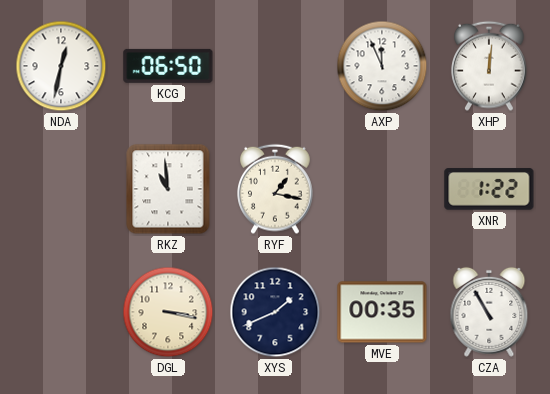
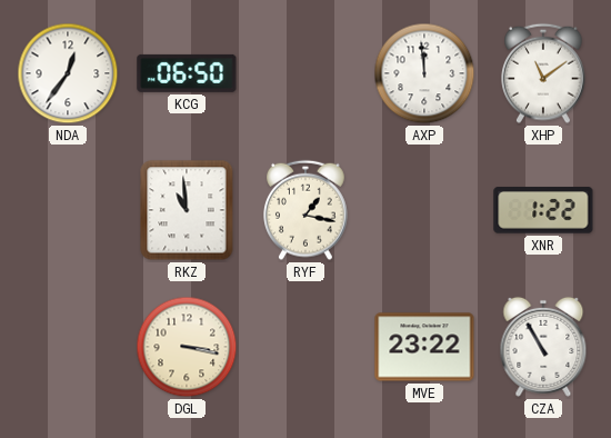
NDA: 12:32 -> 12:36
AXP: 11:56 -> 11:59
XHP: 12:01 -> 11:09
XYS: 1:41 -> none
MVE: 00:35 -> 23:22
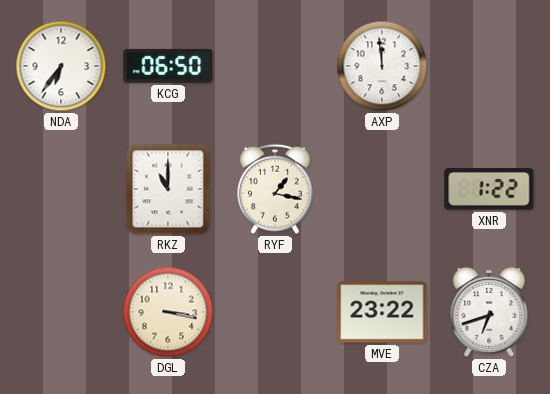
NDA: 12:36 -> 6:36
XHP: 11:09 -> none
RKZ: 10:59 -> 11:00
CZA: 10:55 -> 6:42
